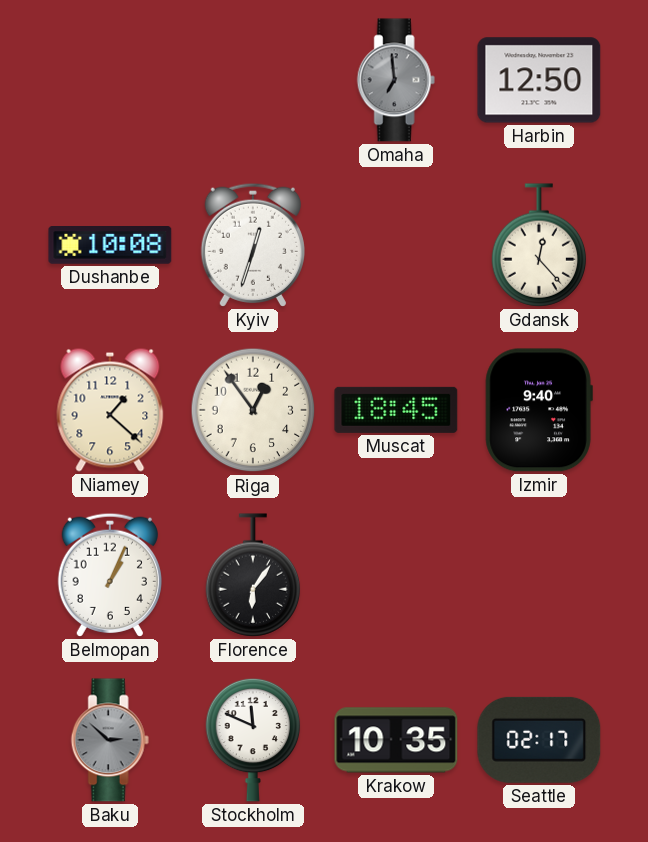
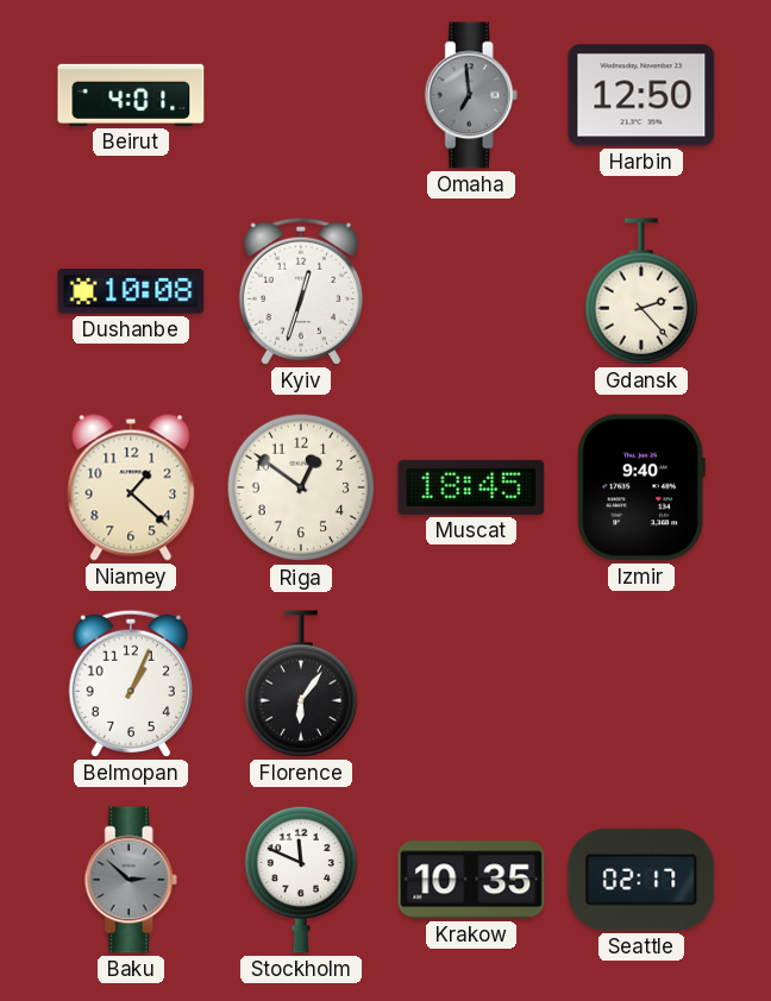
Beirut: none -> 4:01
Gdansk: 12:23 -> 2:23
Riga: 12:54 -> 12:51
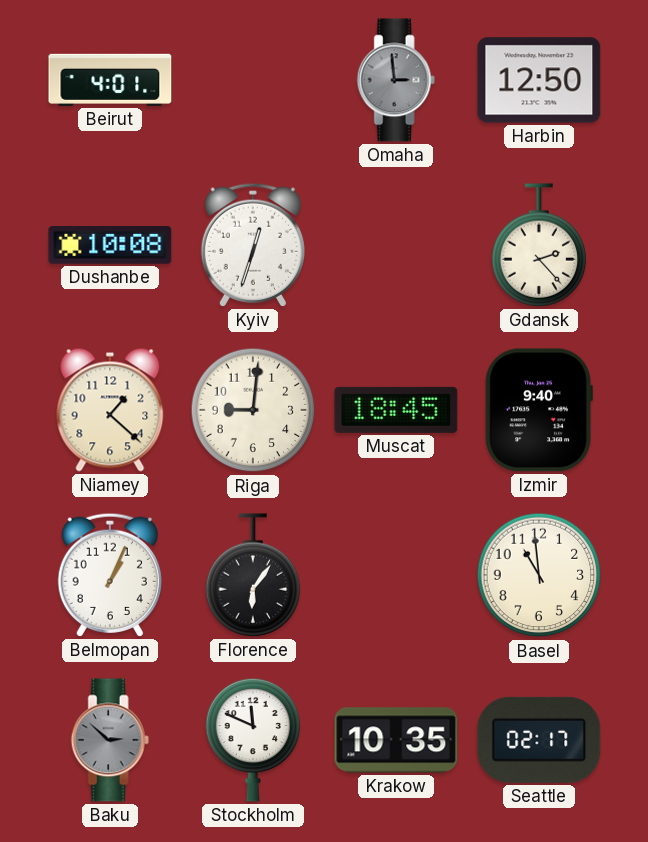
Omaha: 6:59 -> 2:59
Riga: 12:51 -> 9:01
Basel: none -> 10:59
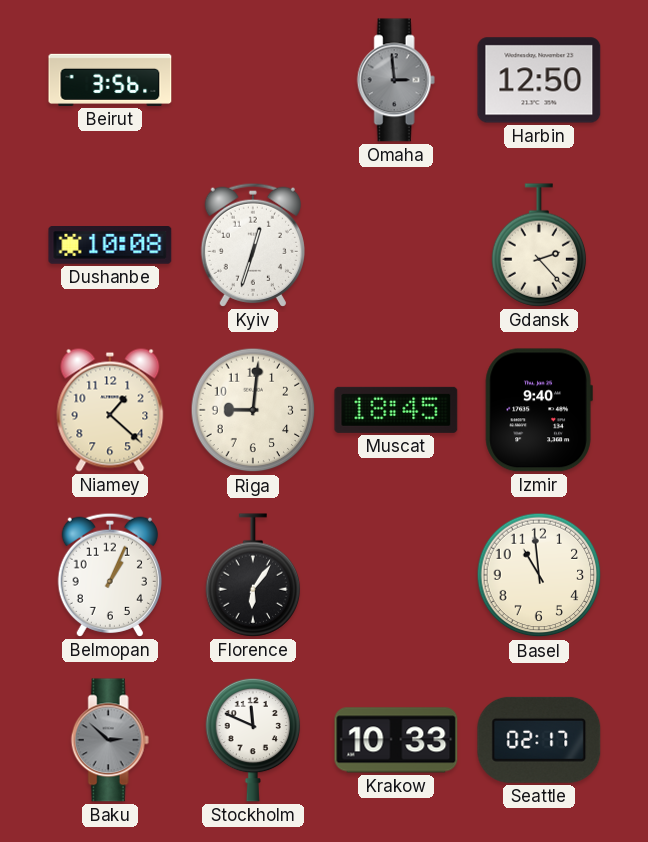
Beirut: 4:01 -> 3:56
Krakow: 10:35 -> 10:33
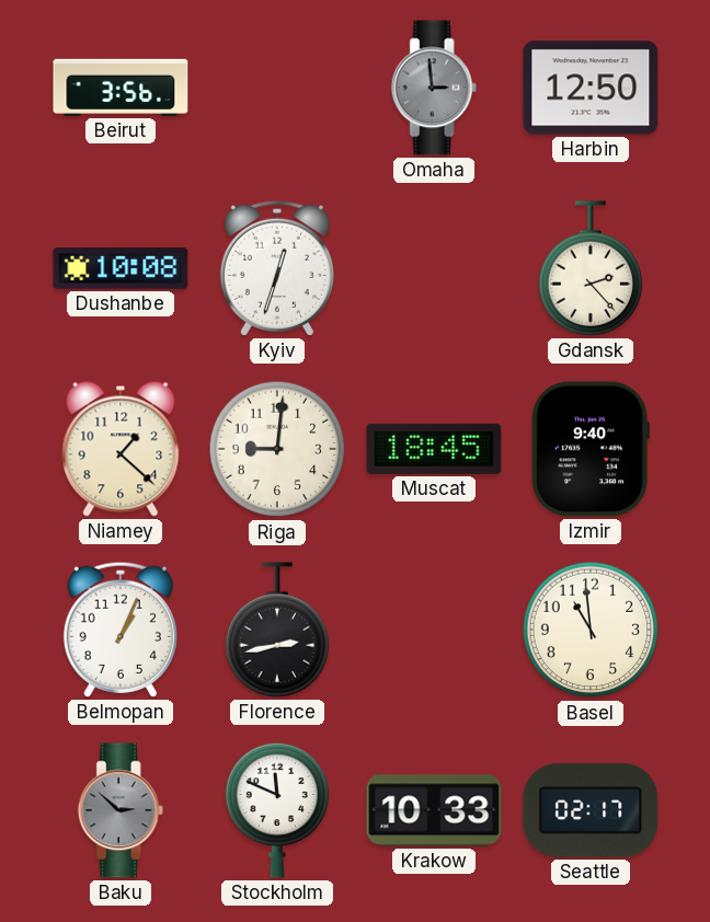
Florence: 6:06 -> 2:43
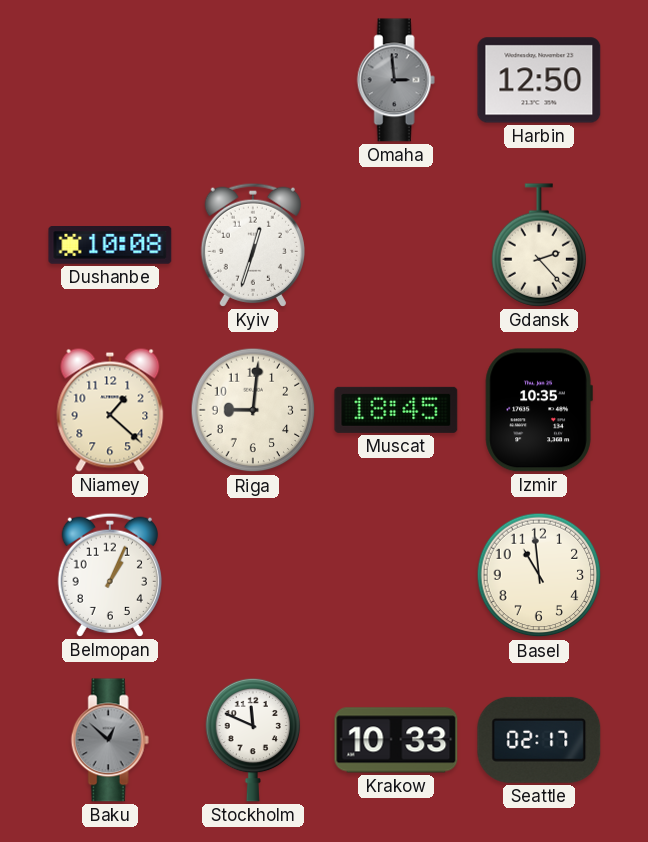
Beirut: 3:56 -> none
Izmir: 9:40 -> 10:35
Florence: 2:43 -> none
Baku: 2:52 -> 12:52
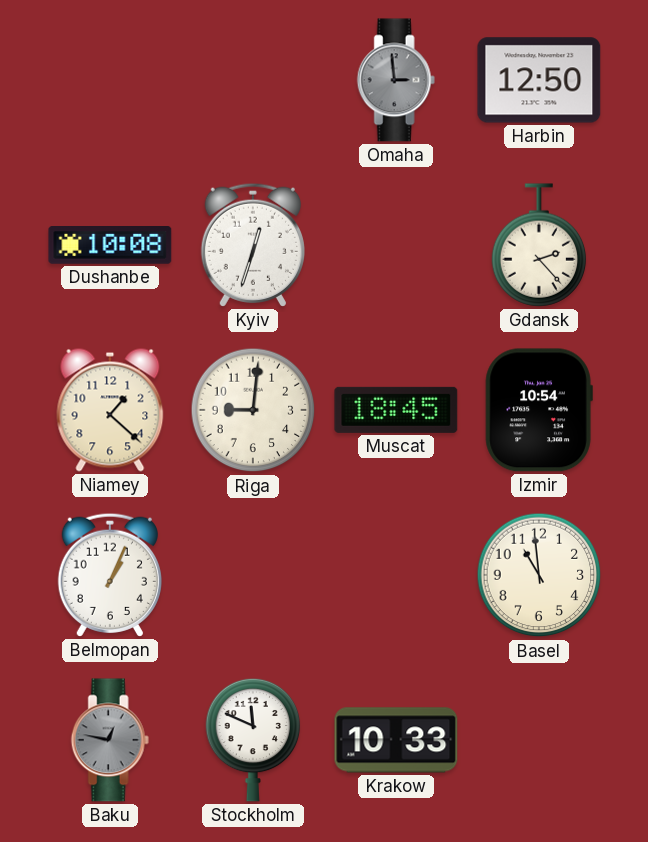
Izmir: 10:35 -> 10:54
Baku: 12:52 -> 12:47
Seattle: 02:17 -> none
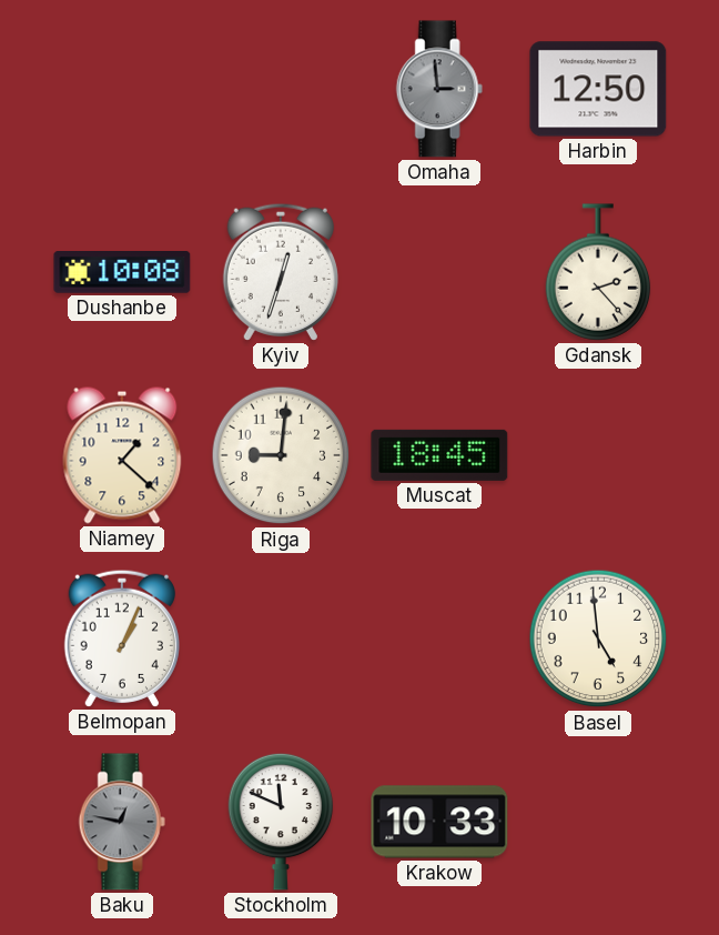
Izmir: 10:54 -> none
Basel: 10:59 -> 4:59
